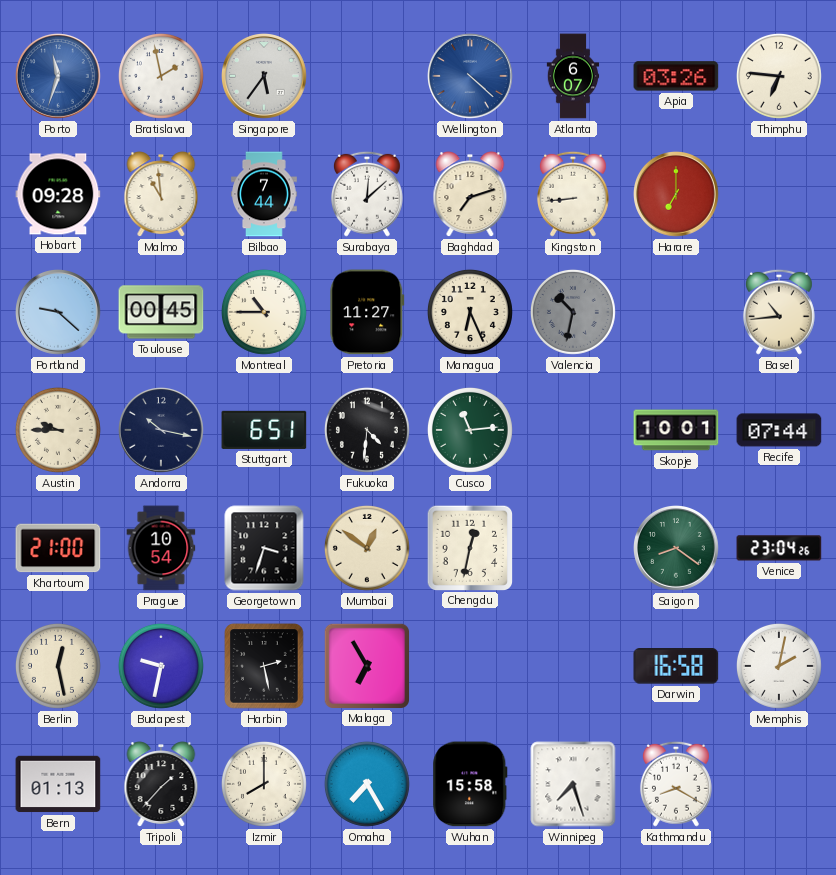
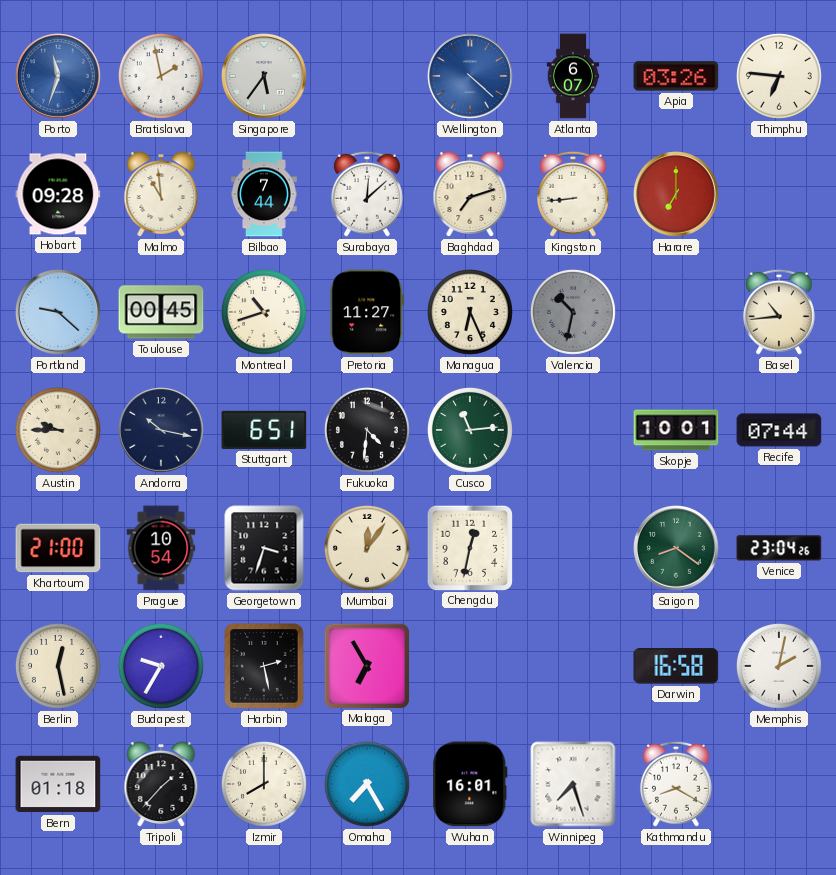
Montreal: 10:45 -> 10:42
Mumbai: 12:51 -> 12:06
Budapest: 9:32 -> 9:35
Bern: 01:13 -> 01:18
Wuhan: 15:58 -> 16:01
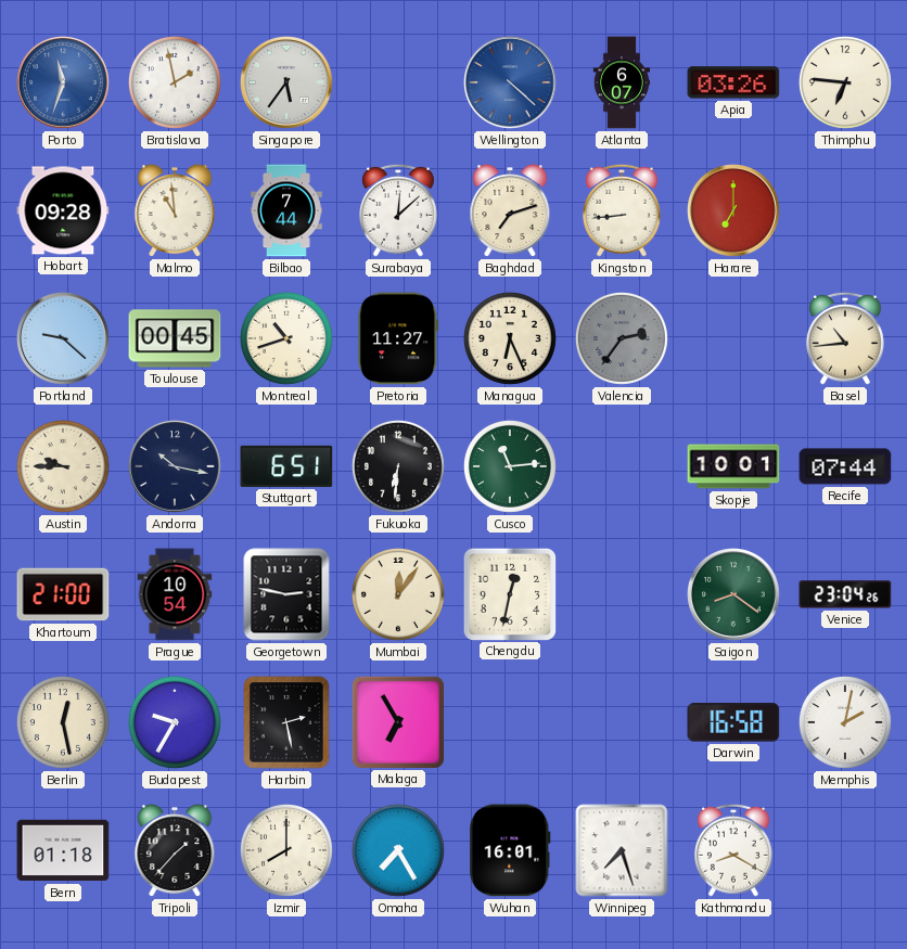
Valencia: 10:32 -> 2:36
Fukuoka: 4:31 -> 6:31
Georgetown: 3:33 -> 2:47
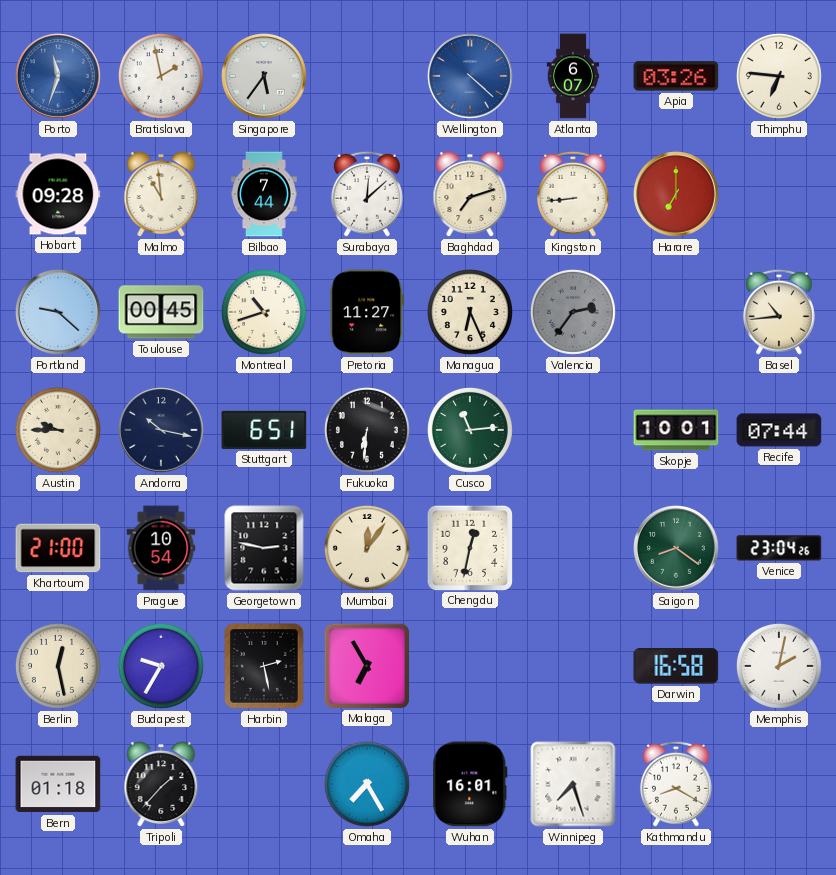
Izmir: 8:00 -> none
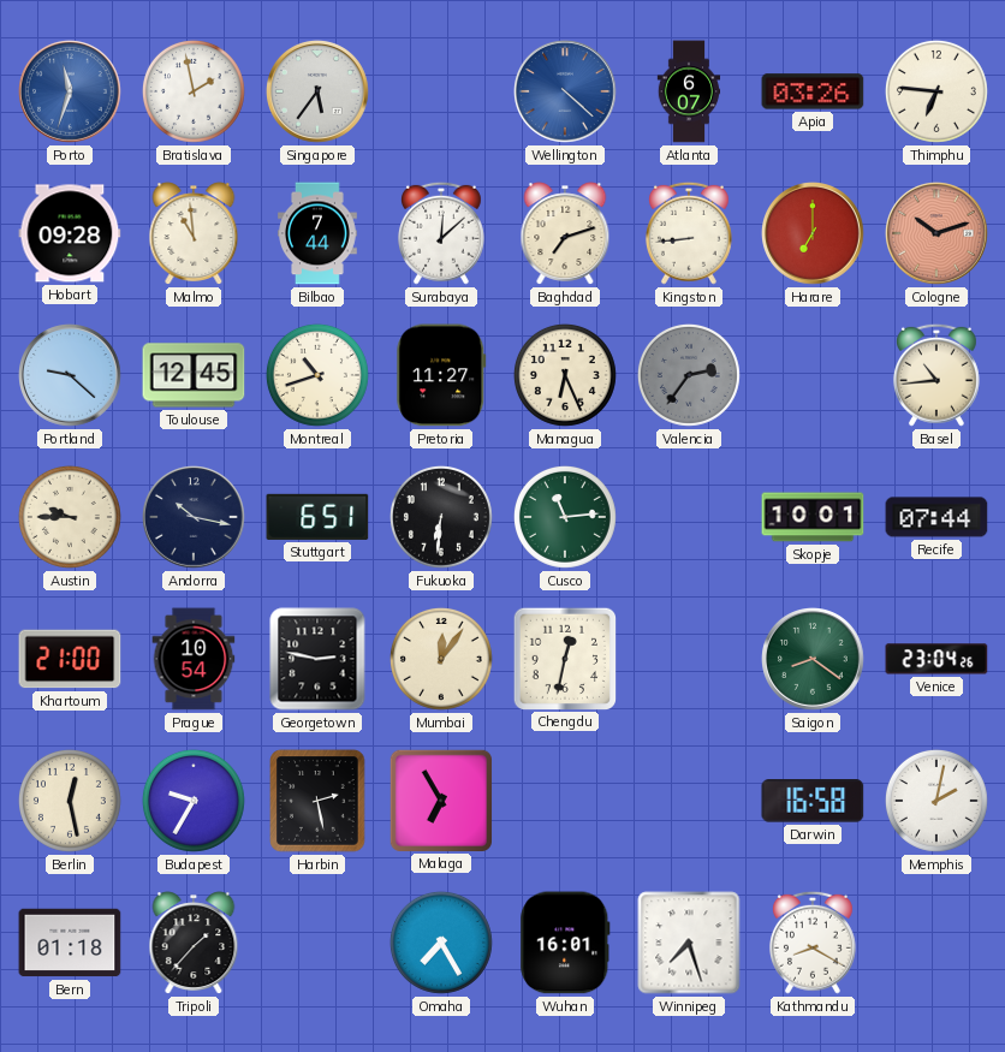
Cologne: none -> 10:12
Toulouse: 00:45 -> 12:45
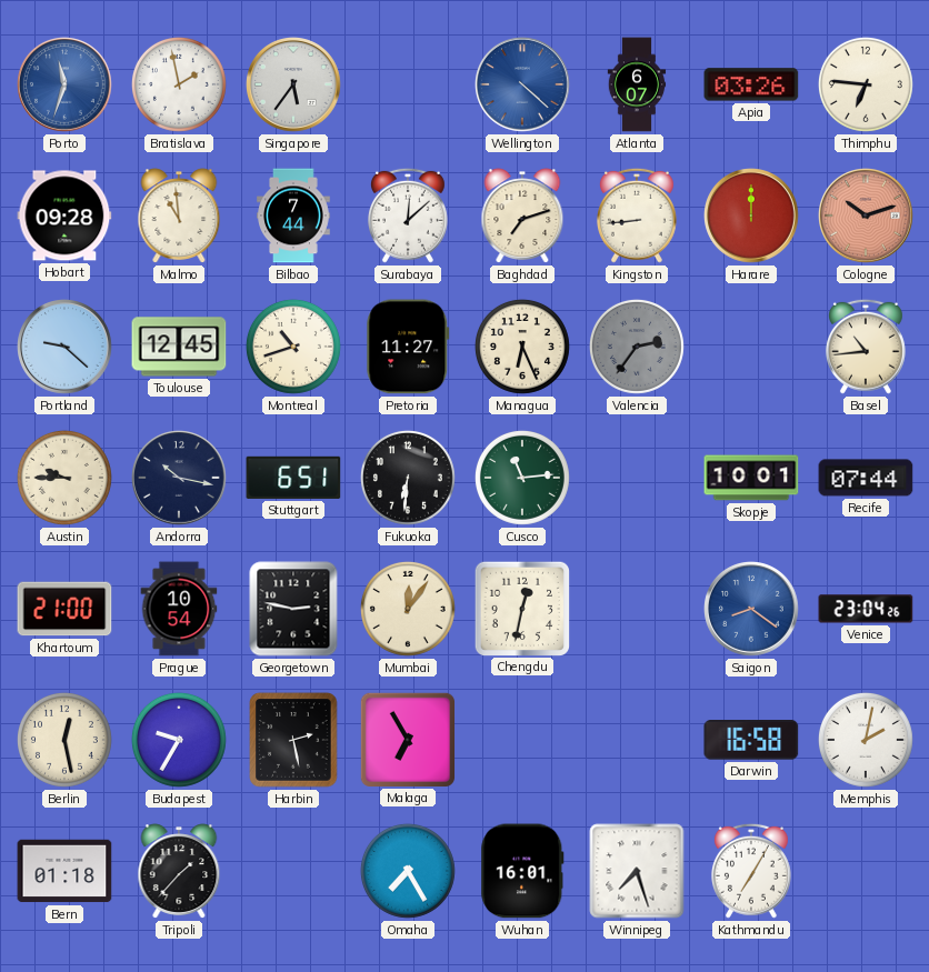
Harare: 7:00 -> 12:00
Saigon dial: green -> blue
Kathmandu: 8:20 -> 7:05
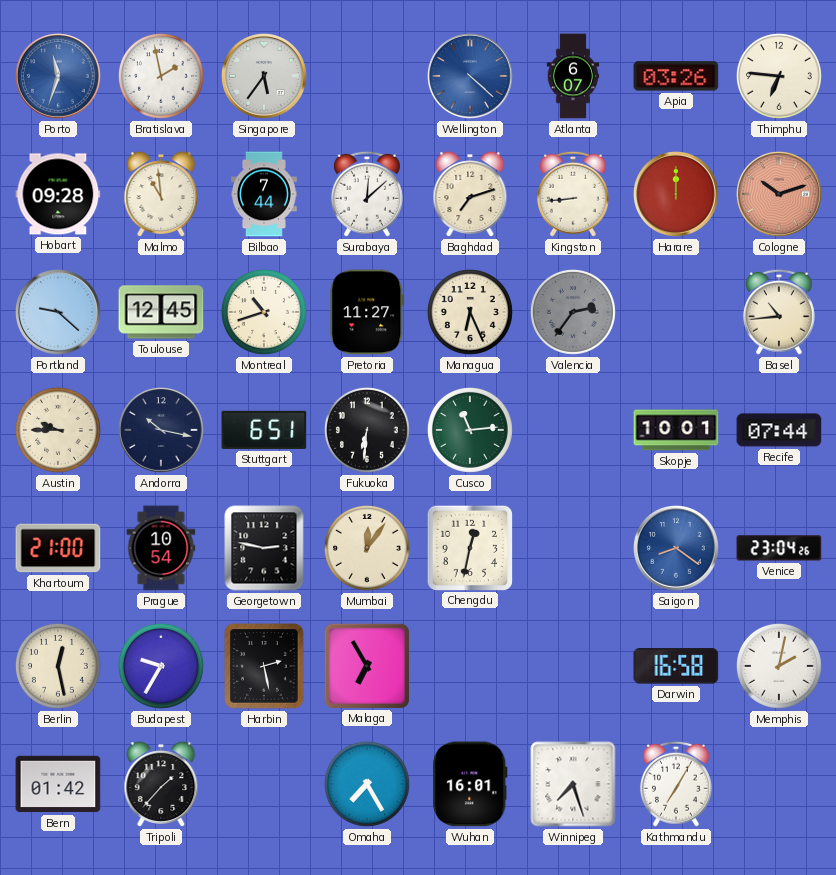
Bern: 01:18 -> 01:42
